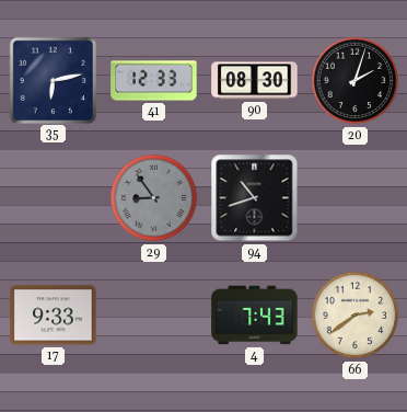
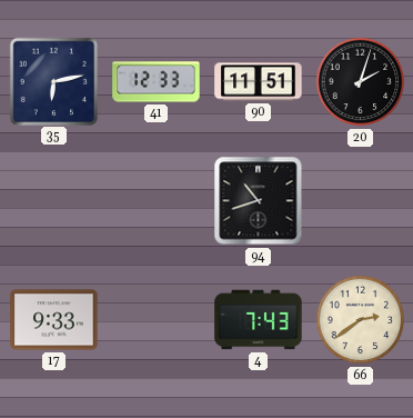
90: 08:30 -> 11:51
29: 8:54 -> none
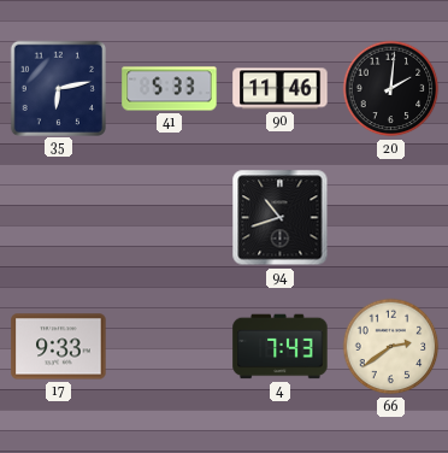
41: 12:33 -> 5:33
90: 11:51 -> 11:46
20: 2:03 -> 2:01
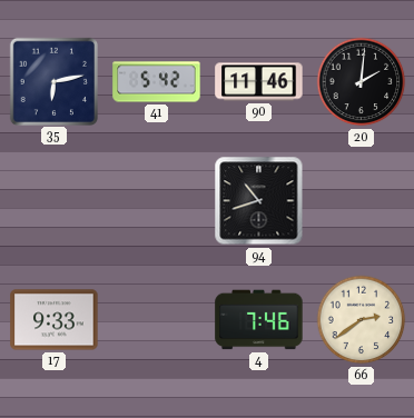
41: 5:33 -> 5:42
4: 7:43 -> 7:46
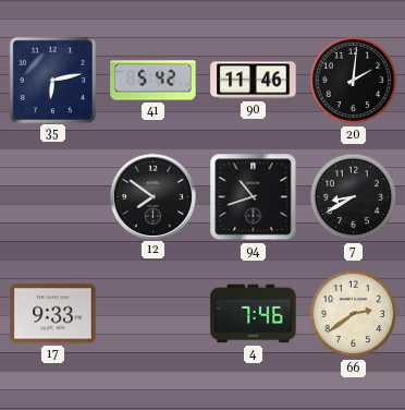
12: none -> 7:51
7: none -> 8:40
